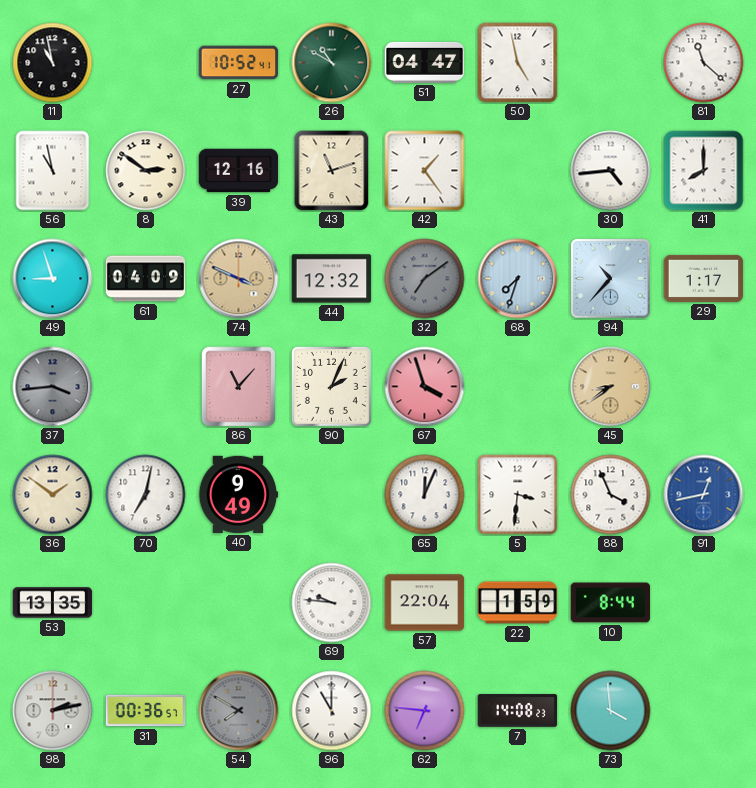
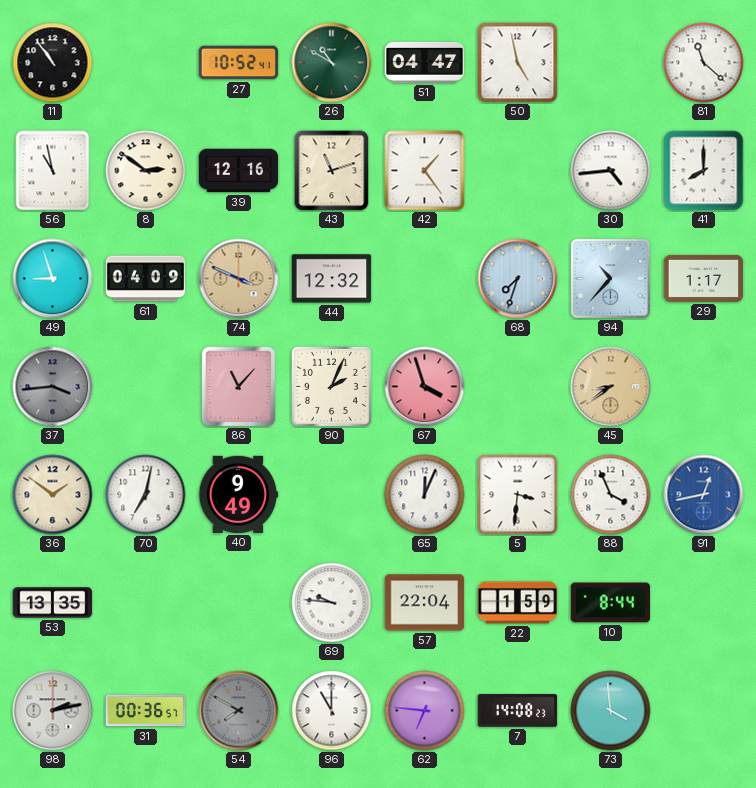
11: 10:58 -> 10:54
32: 7:09 -> none
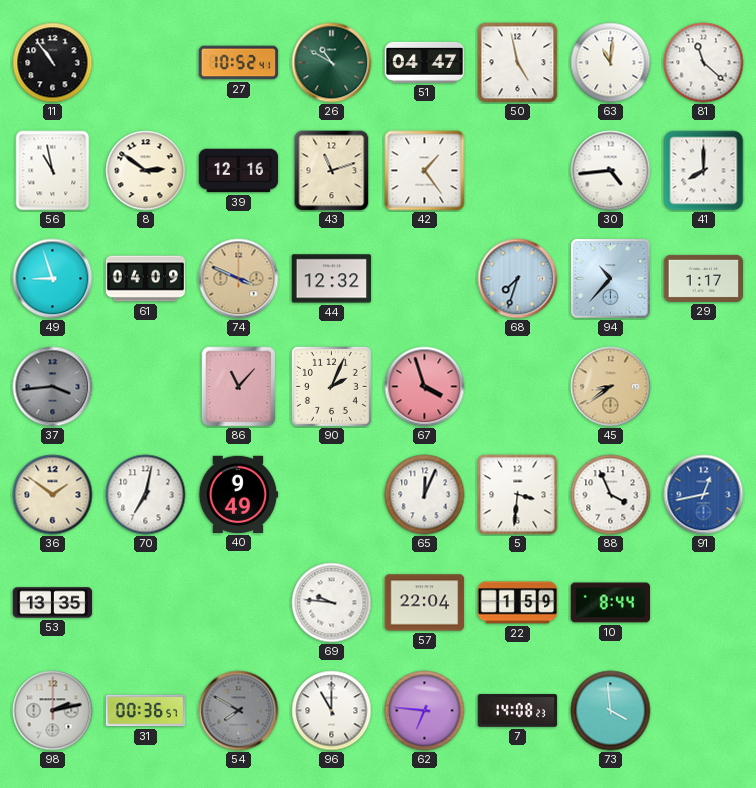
63: none -> 11:01
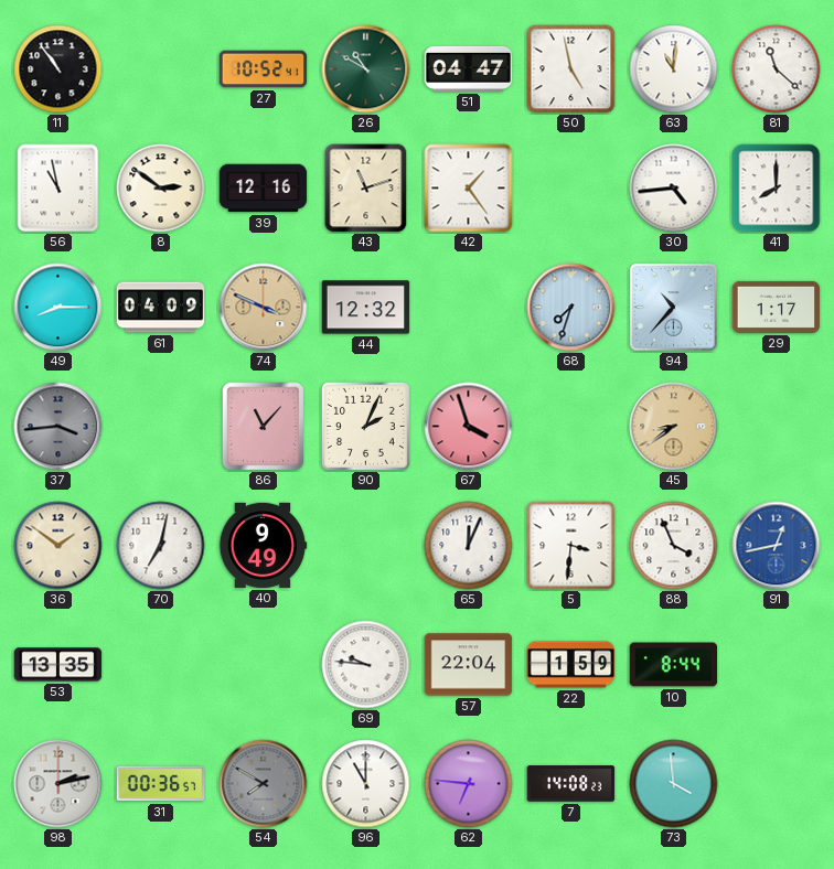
49: 8:57 -> 8:15
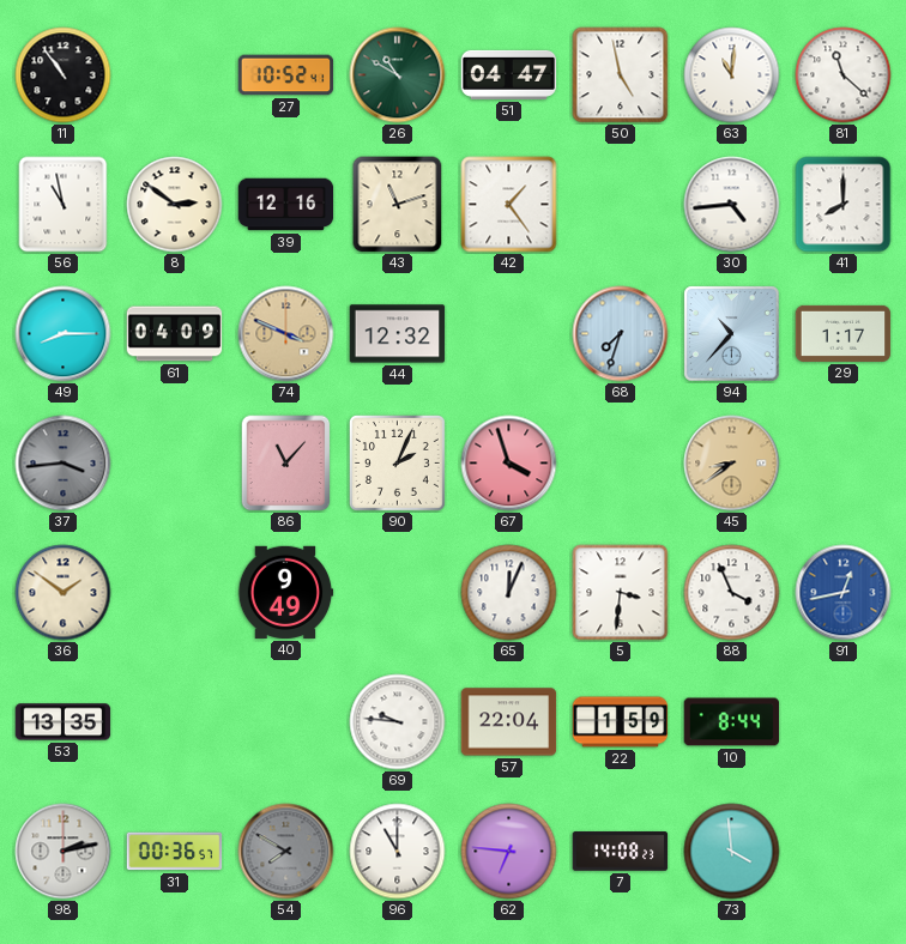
70: 7:02 -> none
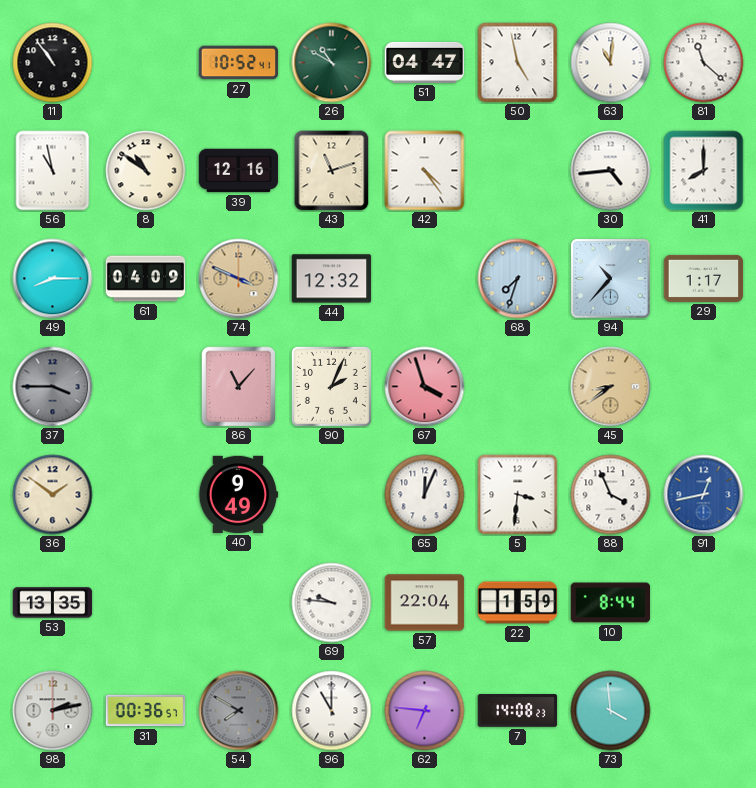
8: 2:51 -> 10:51
42: 1:24 -> 4:24
37: 3:44 -> 3:45
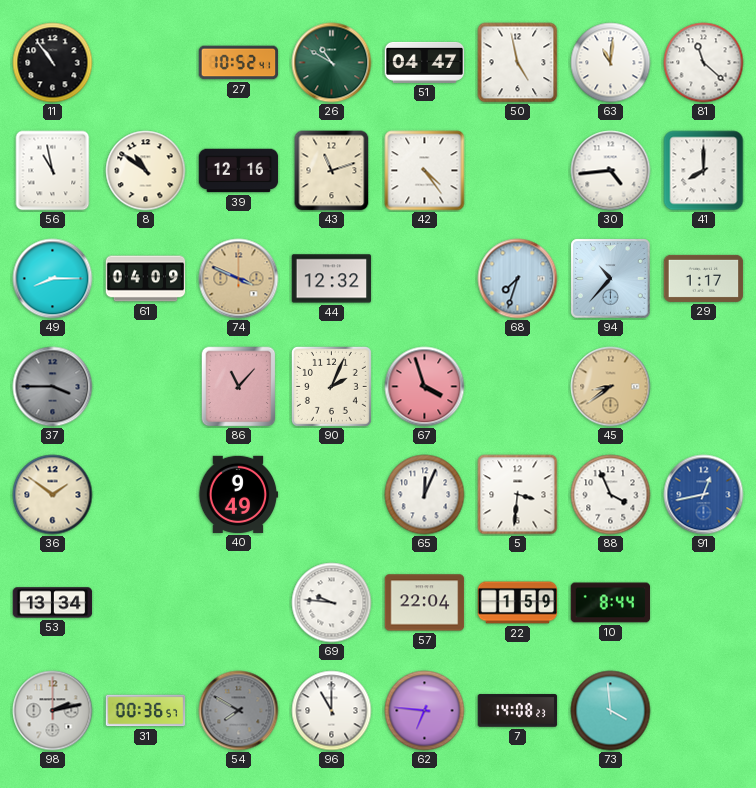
53: 13:35 -> 13:34
